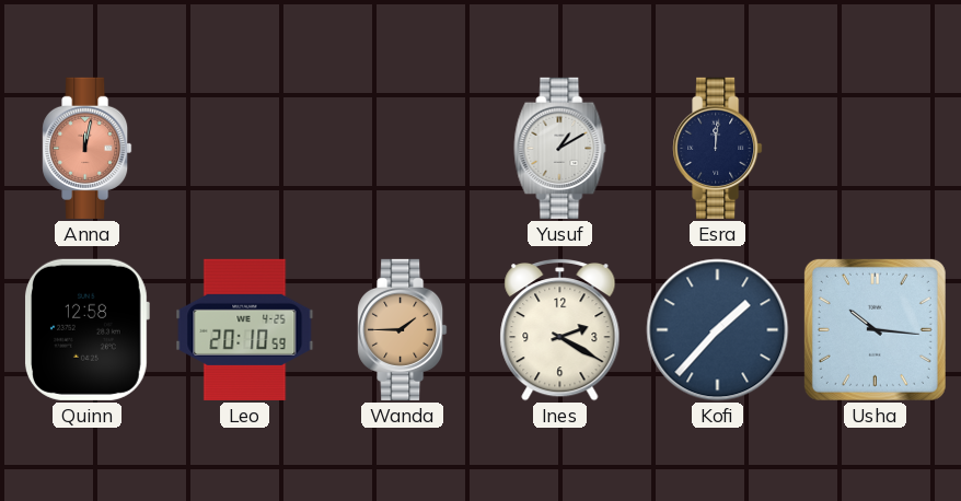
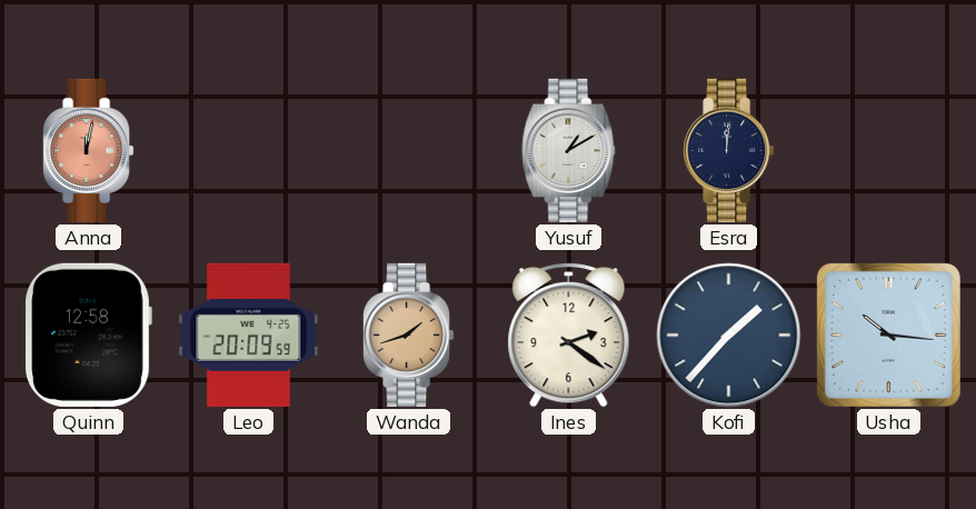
Leo: 20:10 -> 20:09
Wanda: 1:45 -> 1:42
Ines: 2:20 -> 2:21
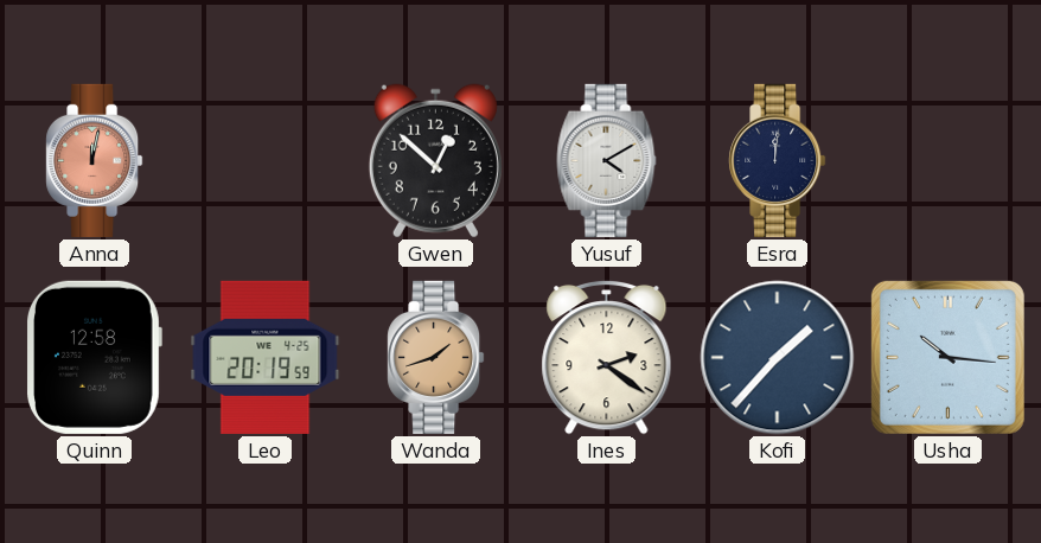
Gwen: none -> 12:52
Yusuf: 1:10 -> 4:10
Leo: 20:09 -> 20:19
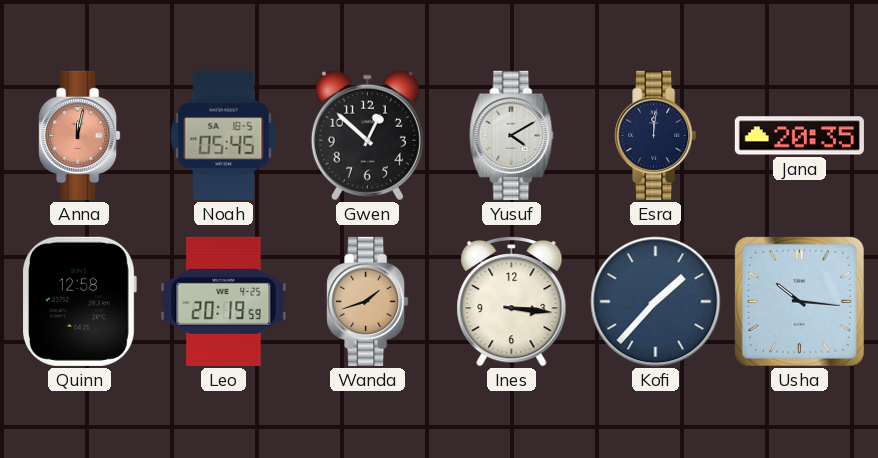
Noah: none -> 05:45
Jana: none -> 20:35
Ines: 2:21 -> 3:16
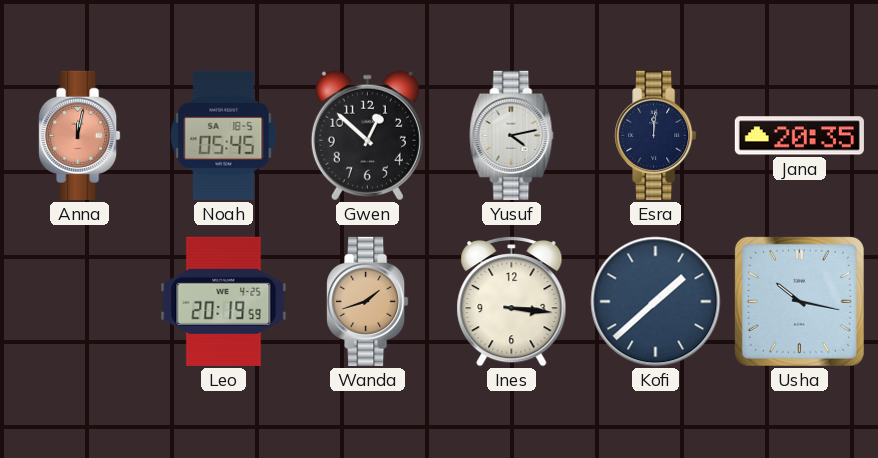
Yusuf: 4:10 -> 4:13
Quinn: 12:58 -> none
Kofi: 1:37 -> 1:38
Usha: 10:16 -> 10:17
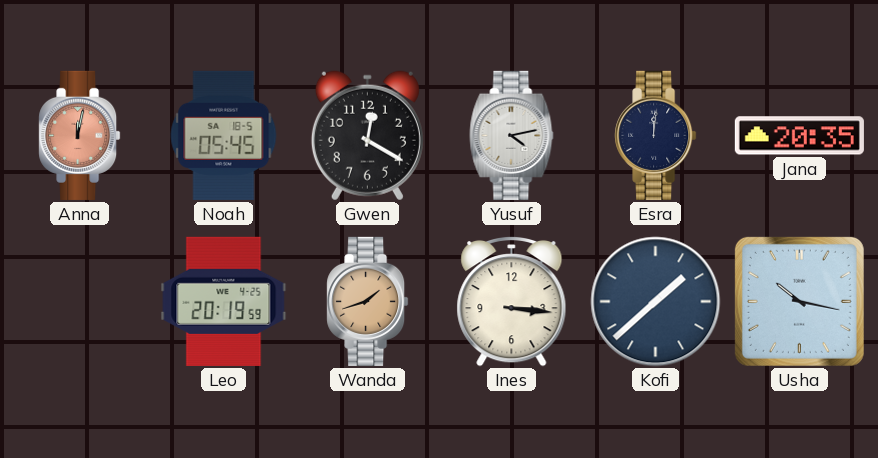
Gwen: 12:52 -> 12:20
